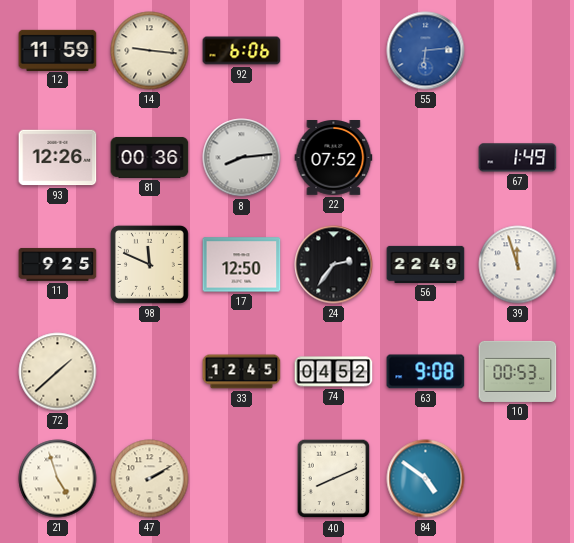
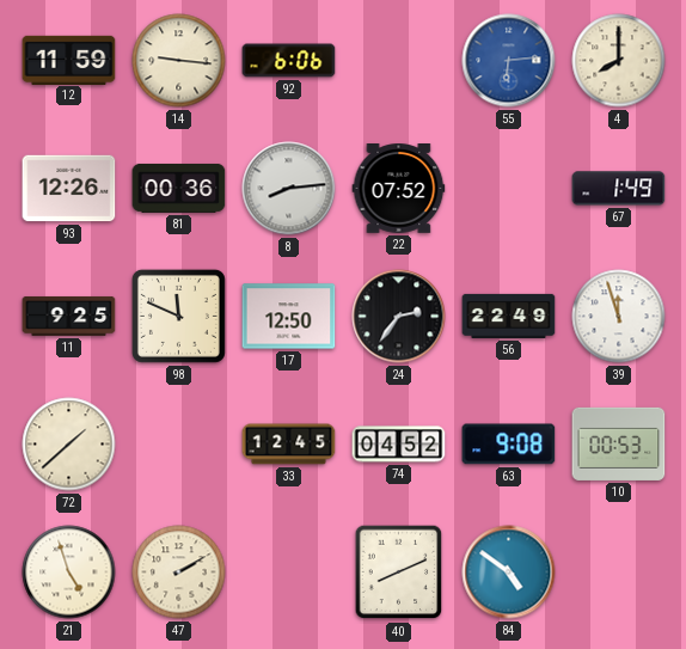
4: none -> 8:00
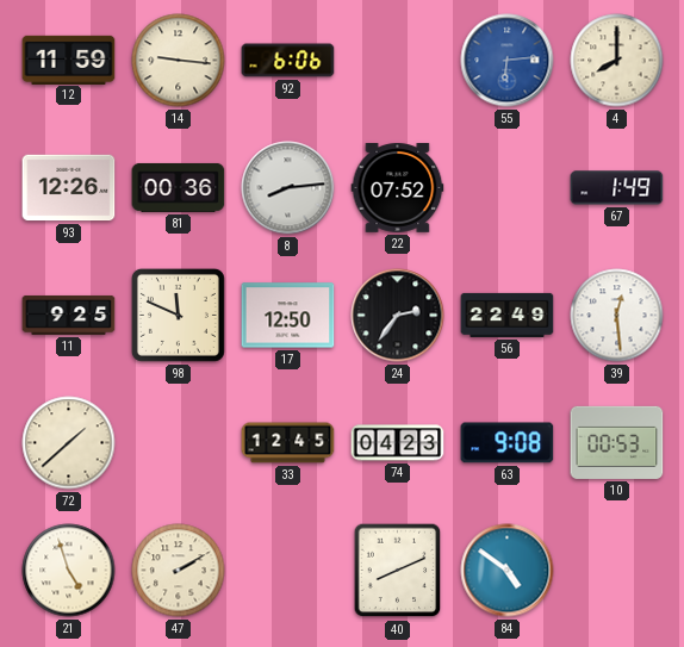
39: 11:57 -> 12:29
74: 04:52 -> 04:23
